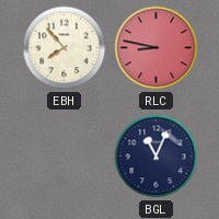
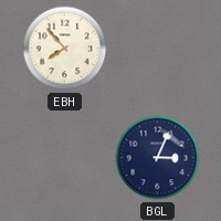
RLC: 8:47 -> none
BGL: 11:04 -> 3:04
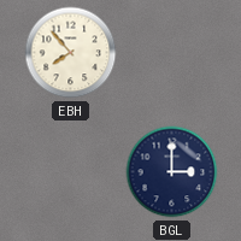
BGL: 3:04 -> 3:00
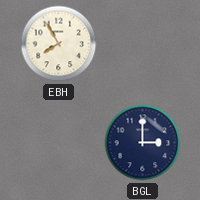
EBH: 7:53 -> 7:55
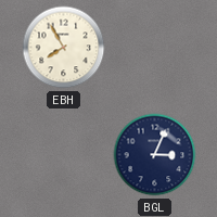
BGL: 3:00 -> 3:04
